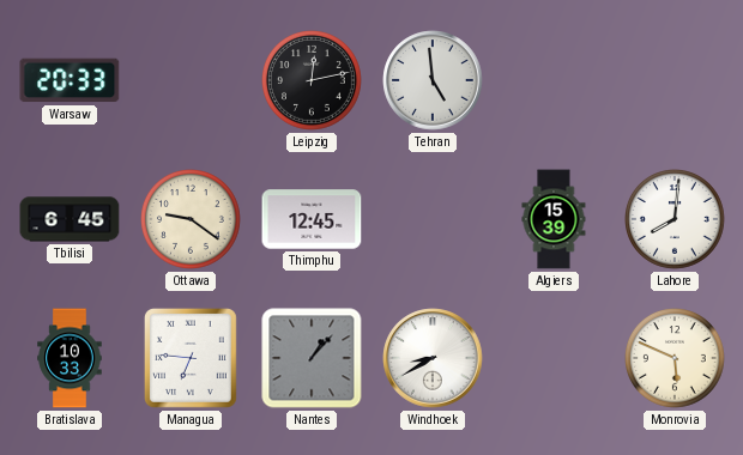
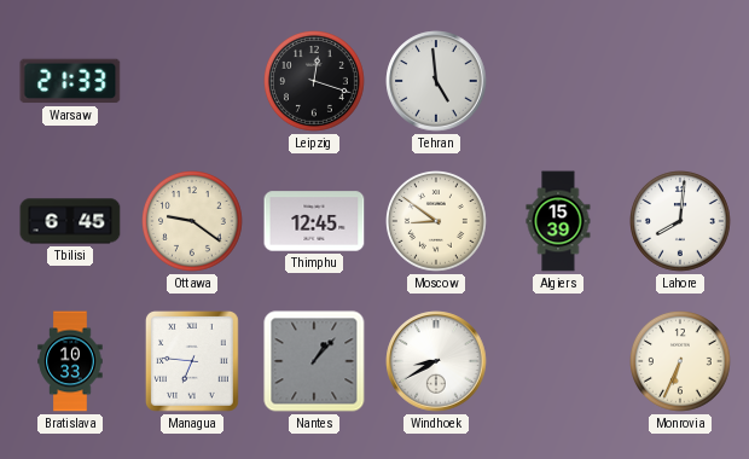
Warsaw: 20:33 -> 21:33
Leipzig: 12:13 -> 12:18
Moscow: none -> 8:51
Monrovia: 5:49 -> 6:34
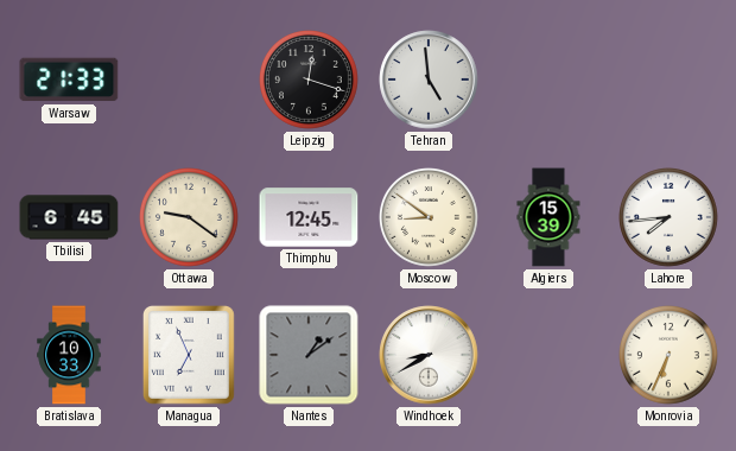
Lahore: 8:01 -> 7:44
Managua: 6:46 -> 6:56
Nantes: 1:07 -> 1:09
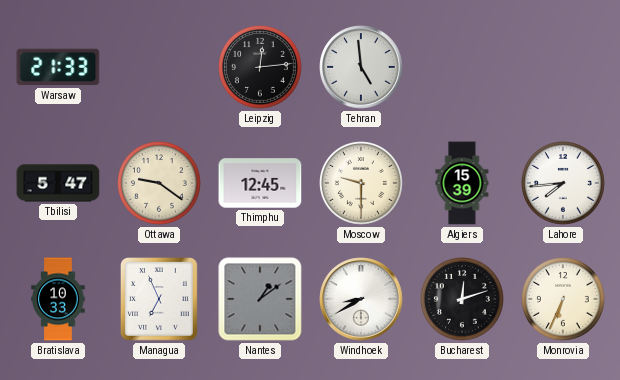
Leipzig: 12:18 -> 12:14
Tbilisi: 6:45 -> 5:47
Moscow: 8:51 -> 9:30
Bucharest: none -> 12:12
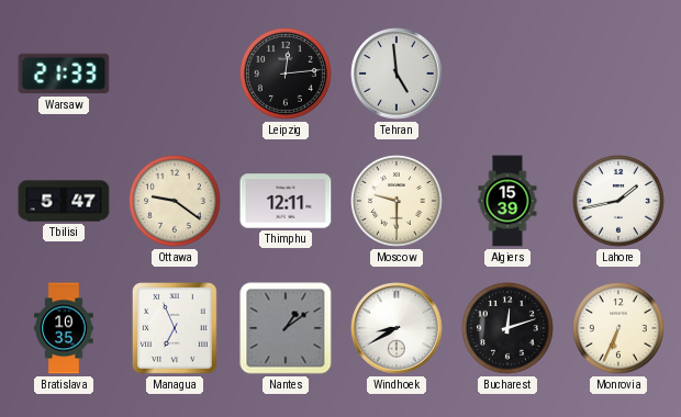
Thimphu: 12:45 -> 12:11
Lahore: 7:44 -> 1:43
Bratislava: 10:33 -> 10:35
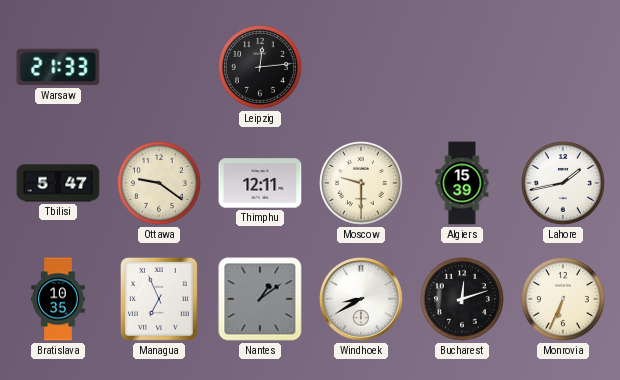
Tehran: 4:59 -> none
